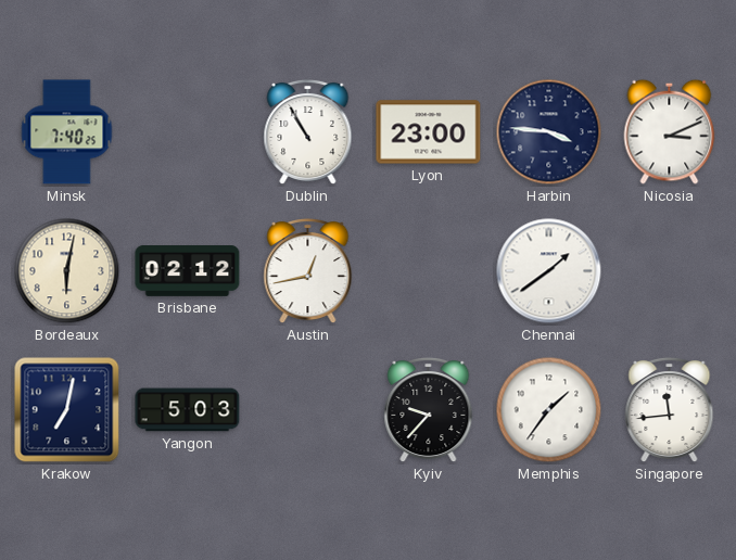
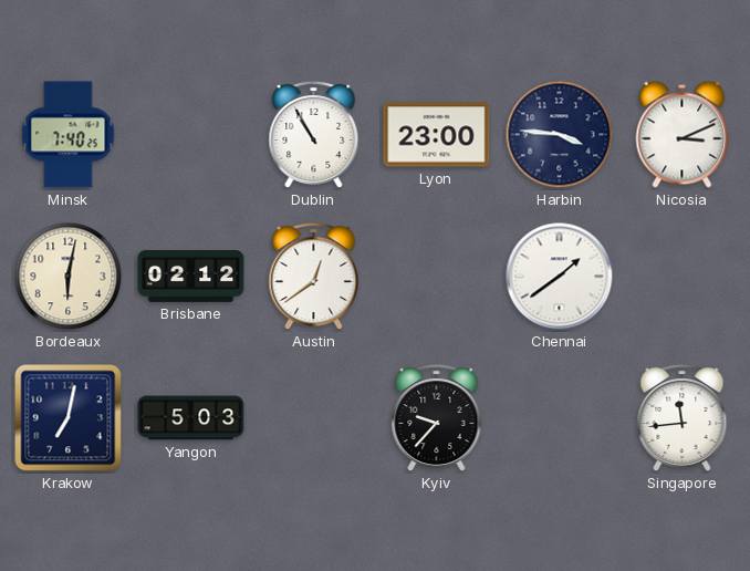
Austin: 12:43 -> 12:39
Memphis: 1:36 -> none
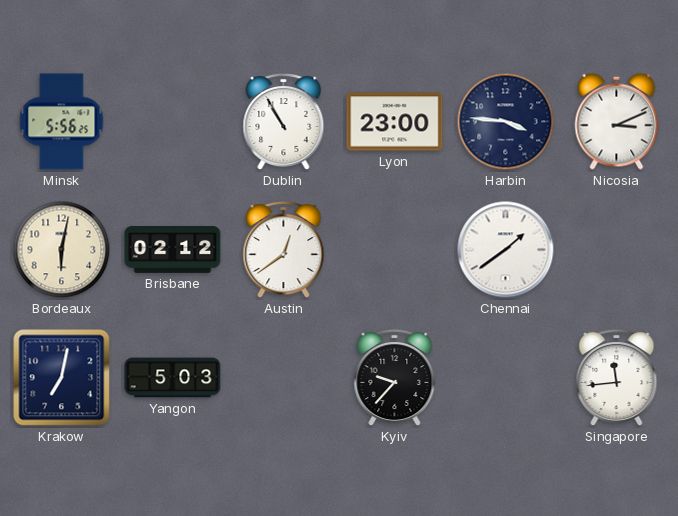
Minsk: 7:40 -> 5:56
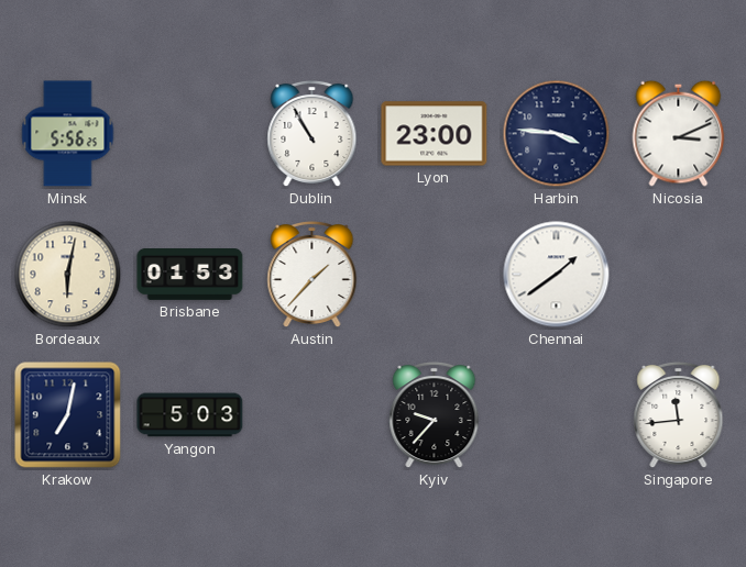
Brisbane: 02:12 -> 01:53
Austin: 12:39 -> 1:37
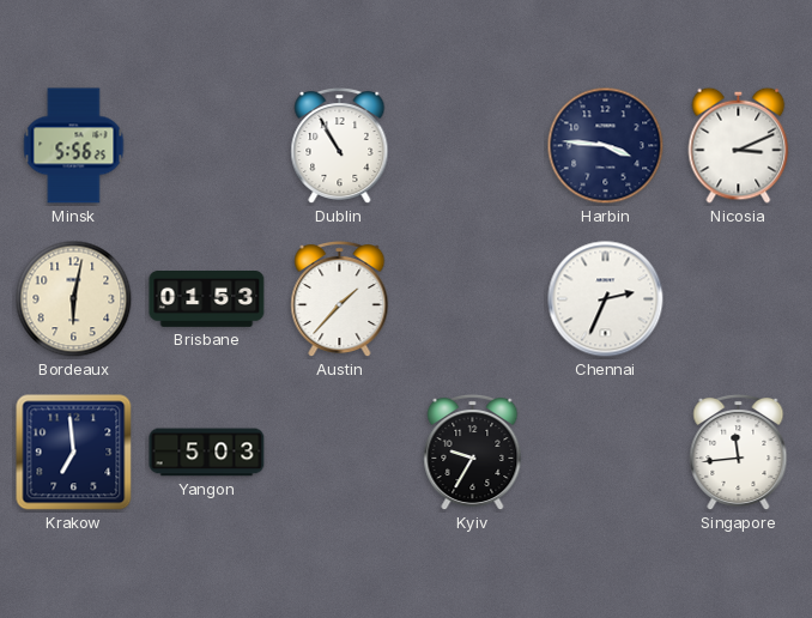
Lyon: 23:00 -> none
Chennai: 1:39 -> 2:34
Krakow: 7:02 -> 6:59
Kyiv: 9:37 -> 9:35
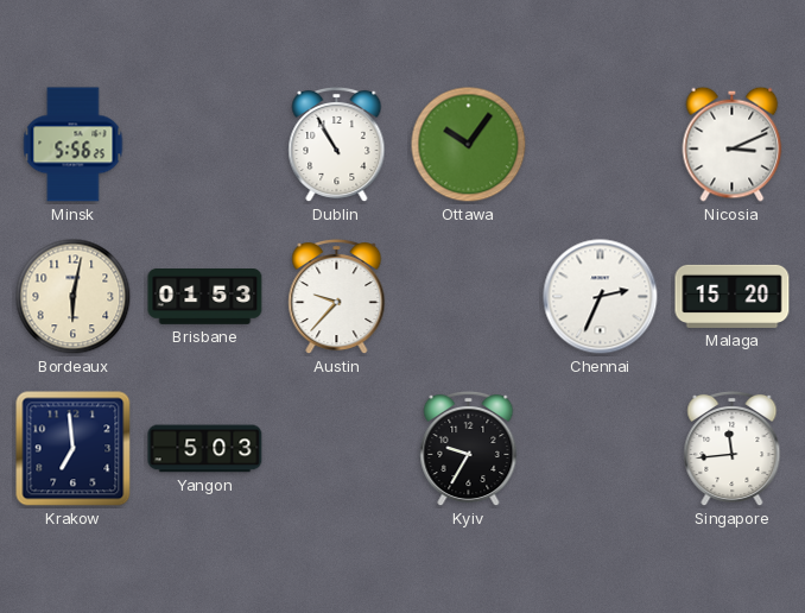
Ottawa: none -> 10:06
Harbin: 3:46 -> none
Austin: 1:37 -> 9:37
Malaga: none -> 15:20
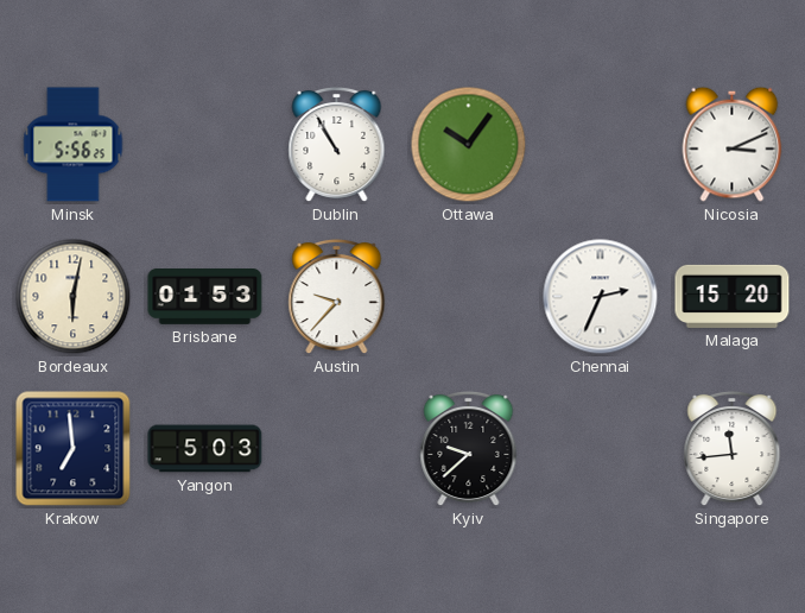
Kyiv: 9:35 -> 9:38
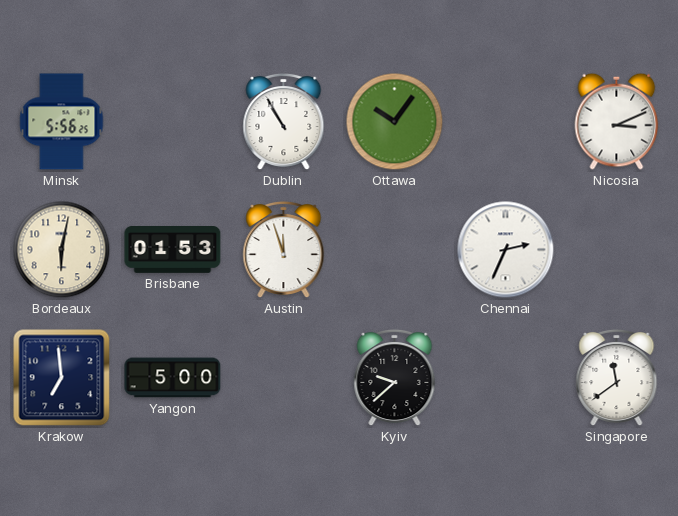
Austin: 9:37 -> 11:57
Malaga: 15:20 -> none
Yangon: 5:03 -> 5:00
Singapore: 11:44 -> 11:39
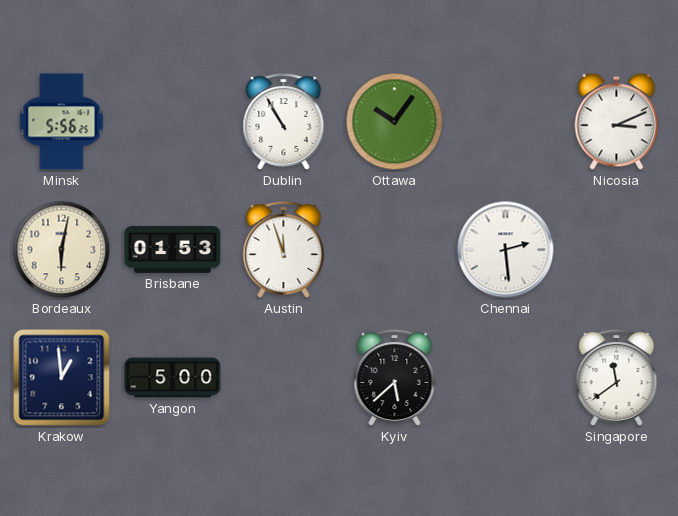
Chennai: 2:34 -> 2:29
Krakow: 6:59 -> 12:59
Kyiv: 9:38 -> 5:38
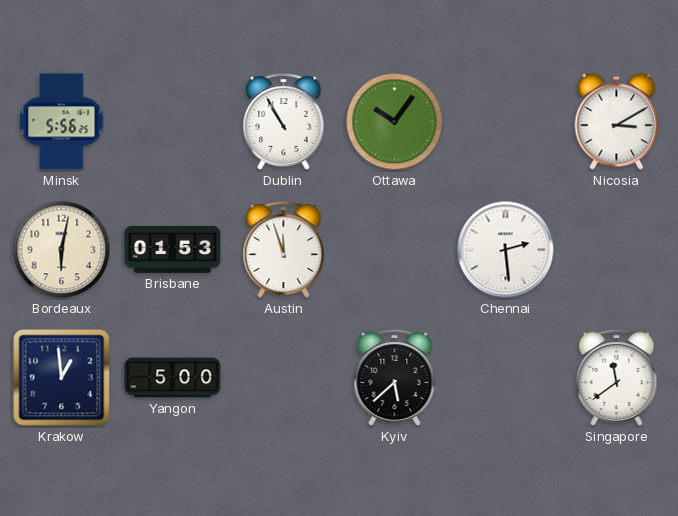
Nicosia: 3:11 -> 3:10
